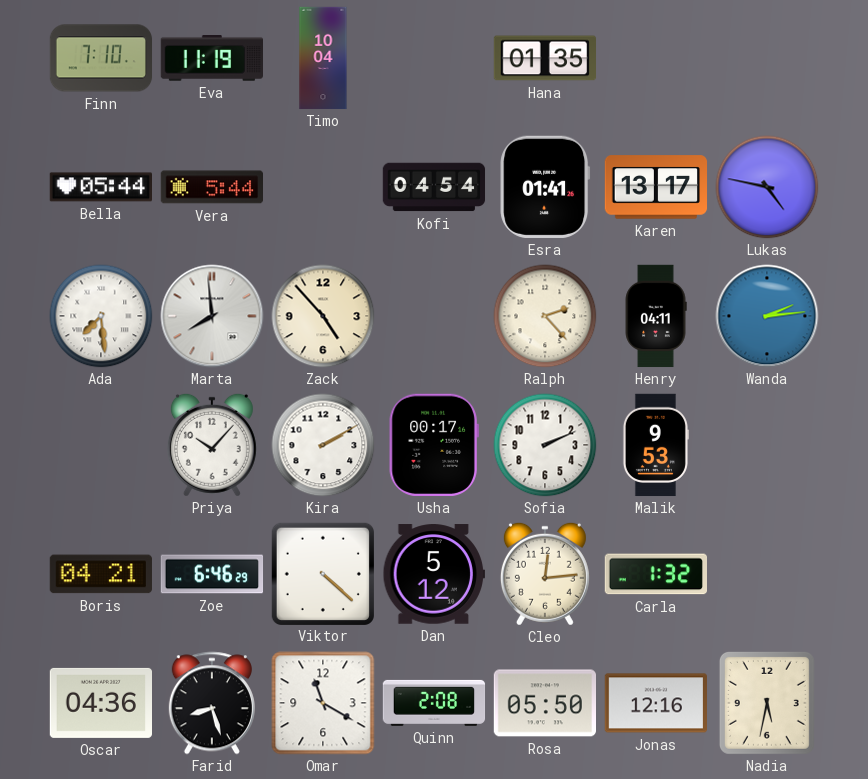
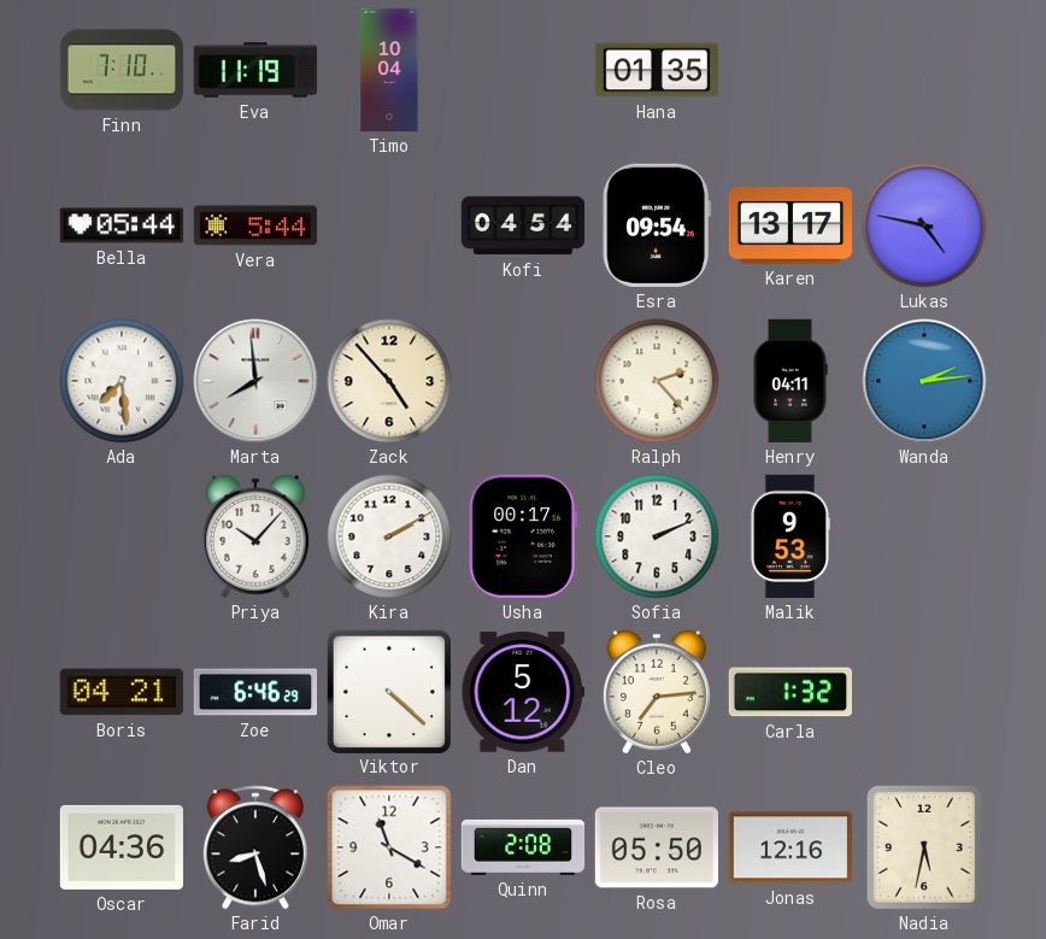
Esra: 01:41 -> 09:54
Cleo: 12:14 -> 7:14
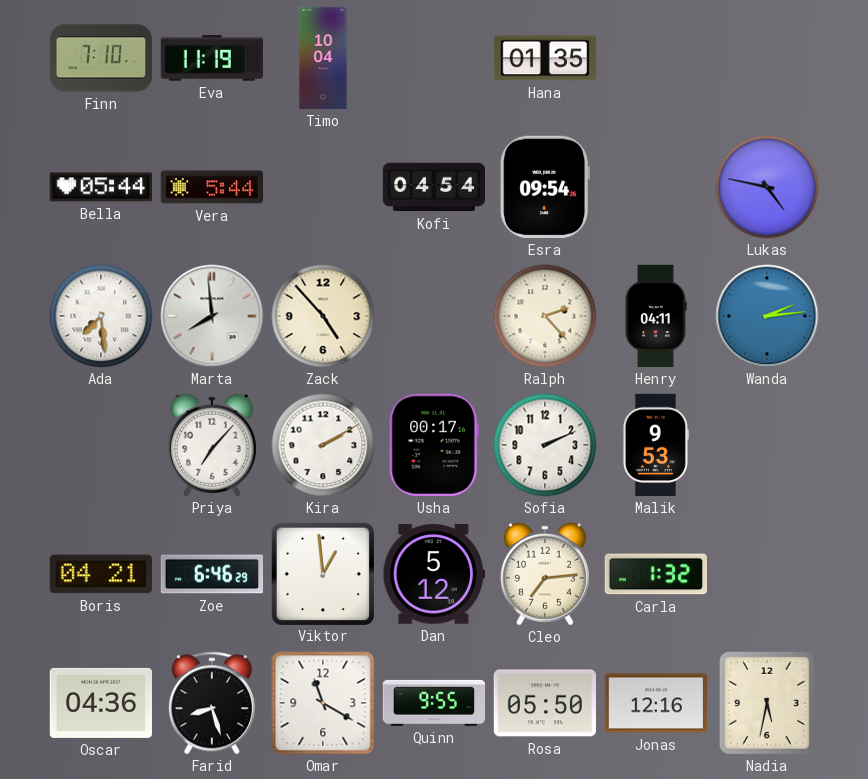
Karen: 13:17 -> none
Priya: 10:07 -> 7:07
Viktor: 4:22 -> 12:59
Quinn: 2:08 -> 9:55
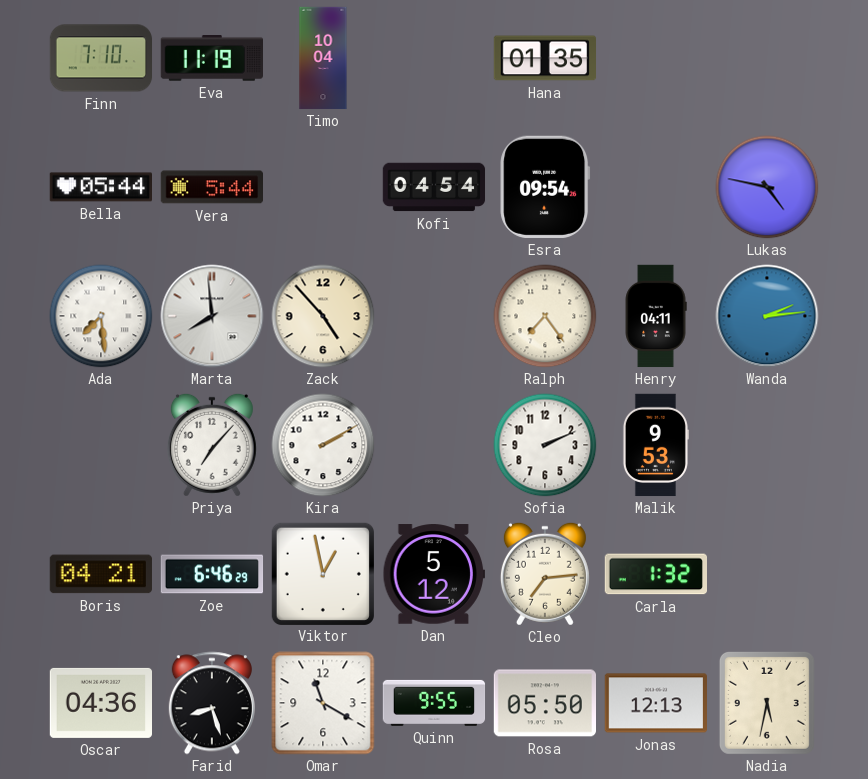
Ralph: 2:23 -> 7:24
Usha: 00:17 -> none
Viktor: 12:59 -> 12:58
Jonas: 12:16 -> 12:13
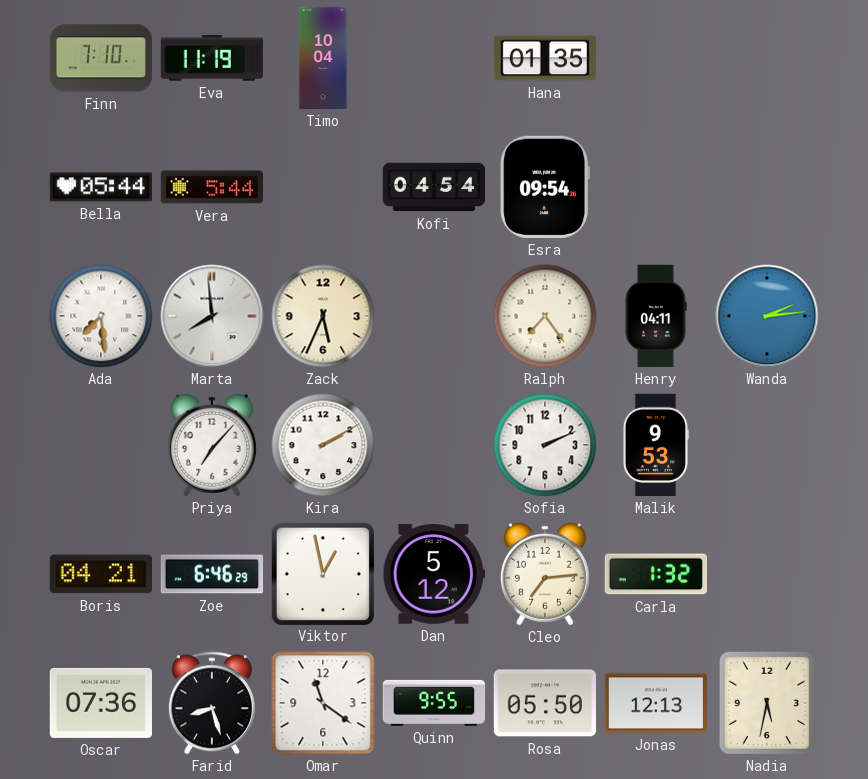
Lukas: 4:47 -> none
Zack: 4:53 -> 5:34
Oscar: 04:36 -> 07:36
Omar: 11:20 -> 11:21
